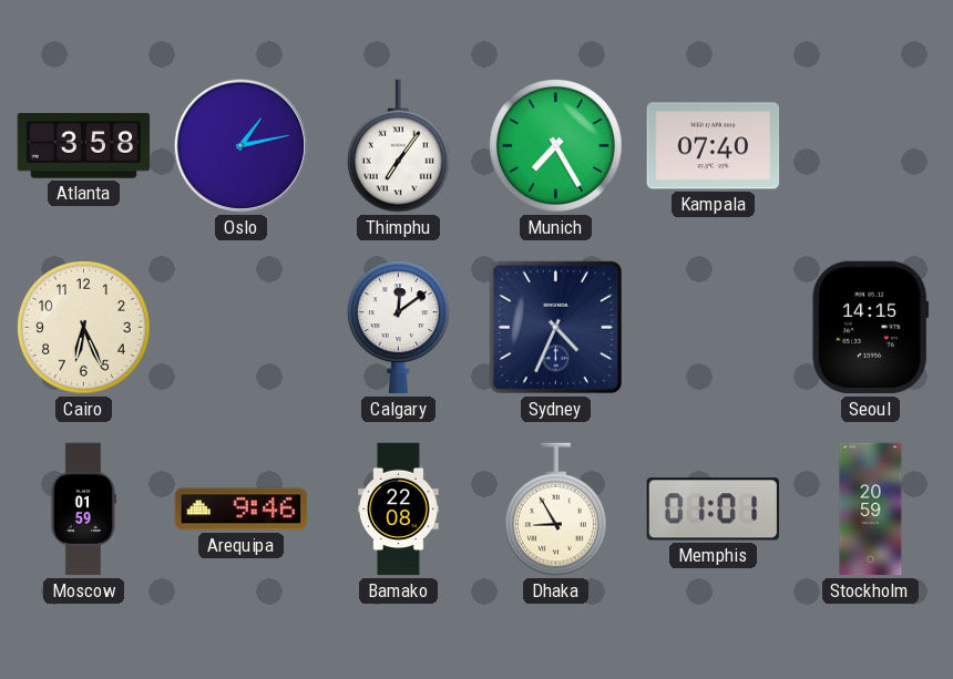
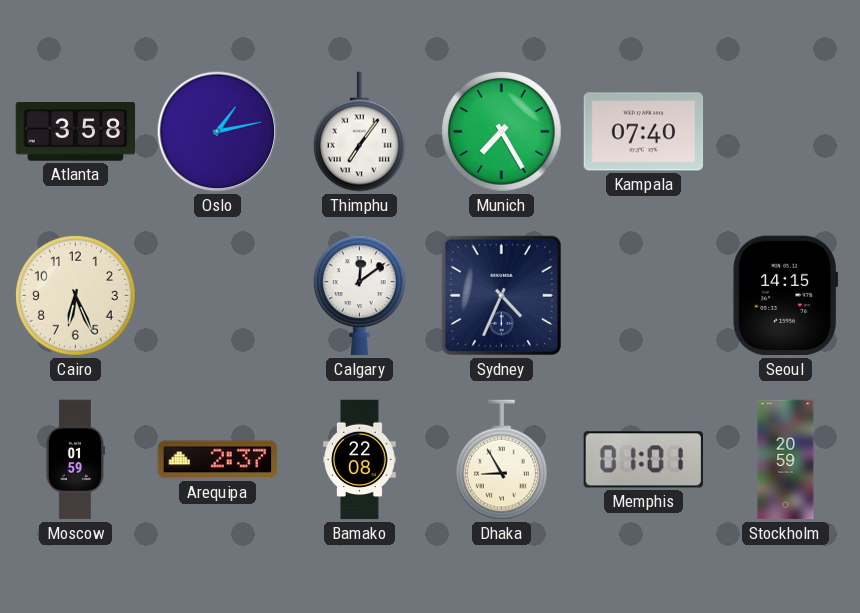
Arequipa: 9:46 -> 2:37
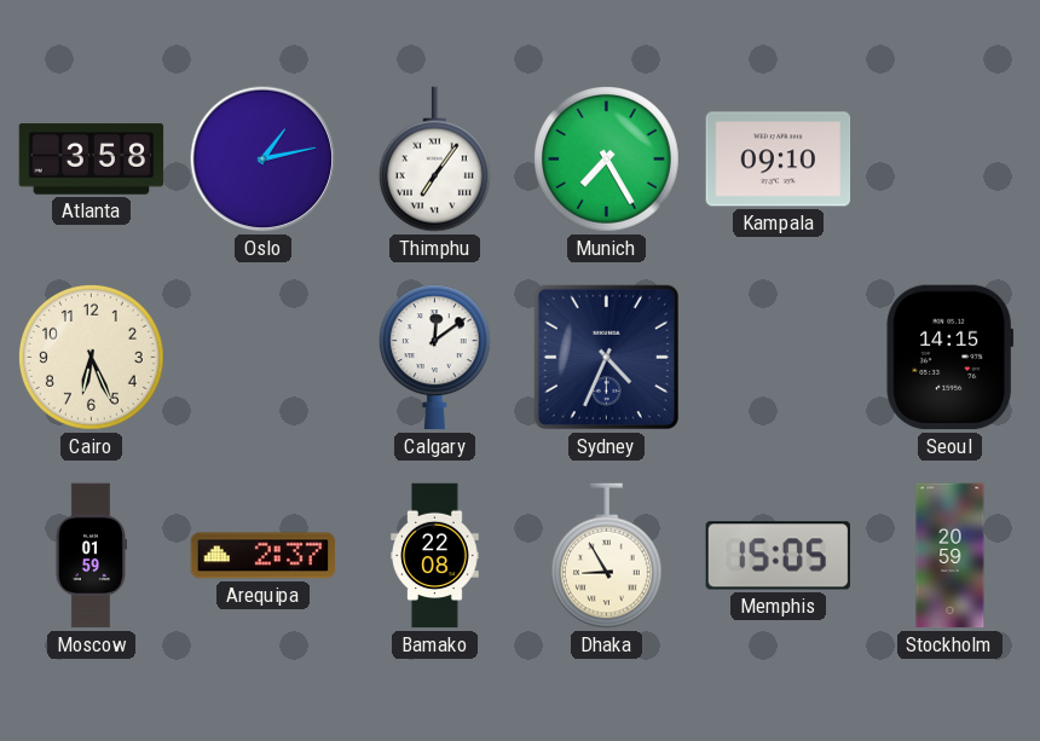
Kampala: 07:40 -> 09:10
Memphis: 01:01 -> 15:05
